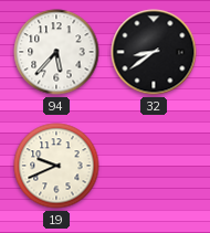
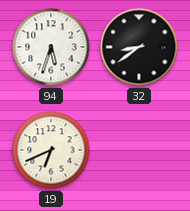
94: 5:37 -> 5:33
19: 9:41 -> 6:41
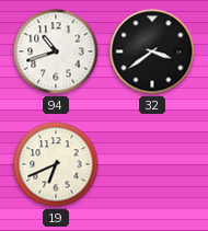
94: 5:33 -> 10:42
32: 8:39 -> 3:39
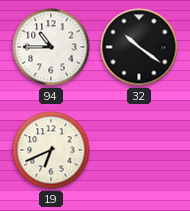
94: 10:42 -> 10:45
32: 3:39 -> 10:21
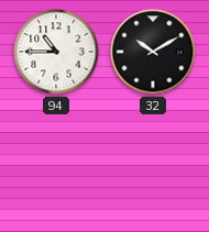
32: 10:21 -> 10:10
19: 6:41 -> none
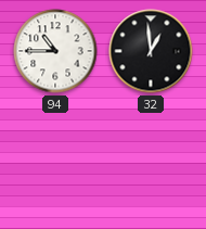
32: 10:10 -> 12:59
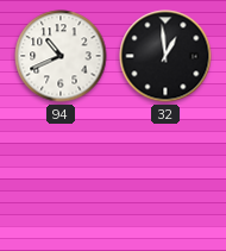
94: 10:45 -> 10:41
